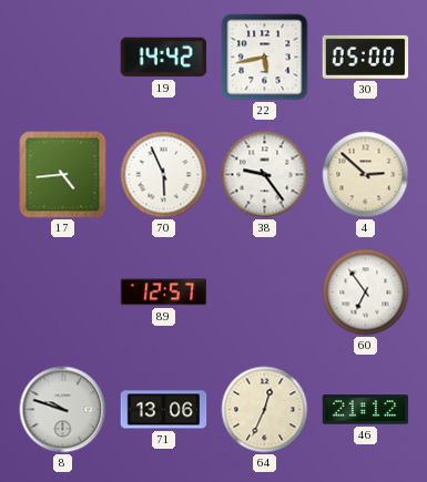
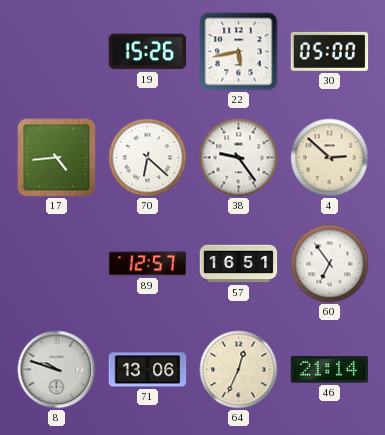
19: 14:42 -> 15:26
70: 5:56 -> 6:22
57: none -> 16:51
46: 21:12 -> 21:14
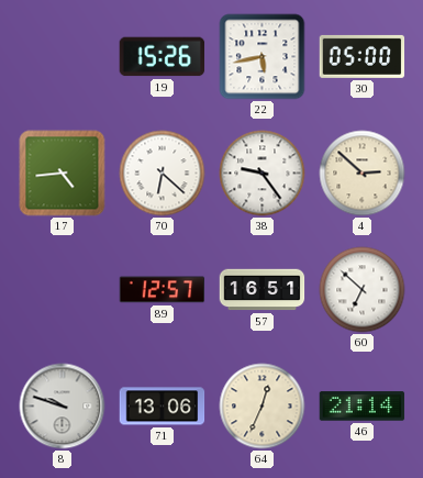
60: 6:54 -> 6:52
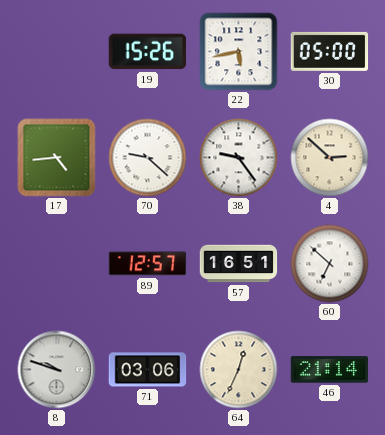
70: 6:22 -> 9:22
71: 13:06 -> 03:06
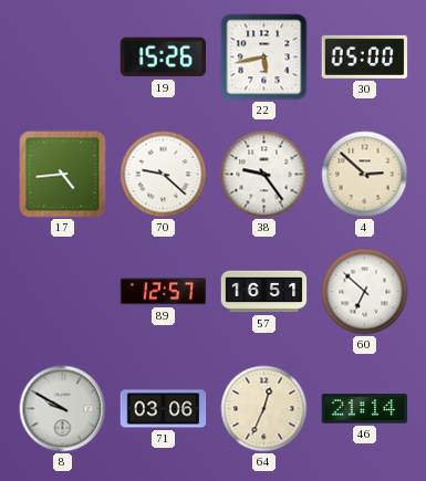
8: 9:48 -> 9:50
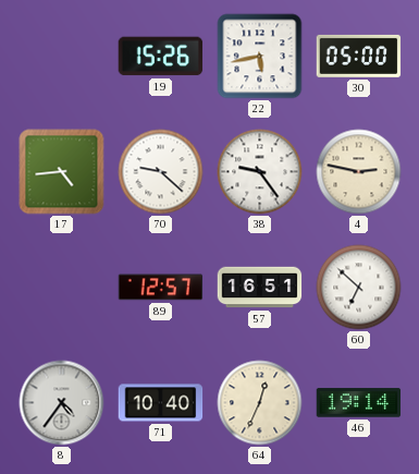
4: 2:52 -> 2:47
8: 9:50 -> 4:36
71: 03:06 -> 10:40
46: 21:14 -> 19:14
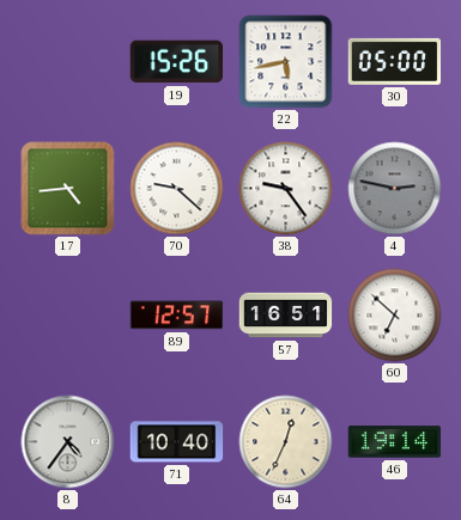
4 dial: cream -> grey
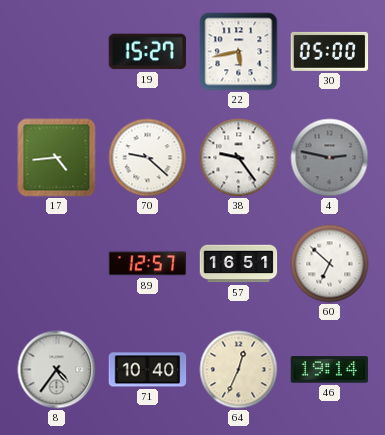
19: 15:26 -> 15:27
